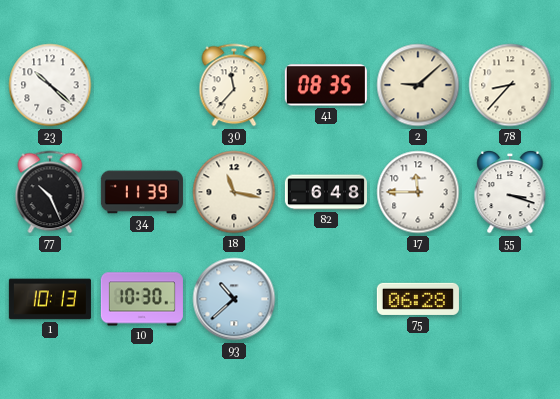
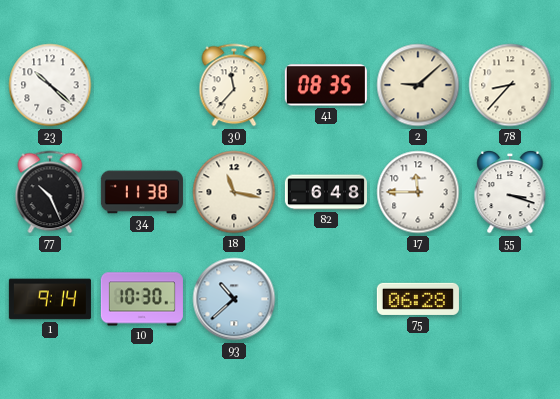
34: 11:39 -> 11:38
1: 10:13 -> 9:14
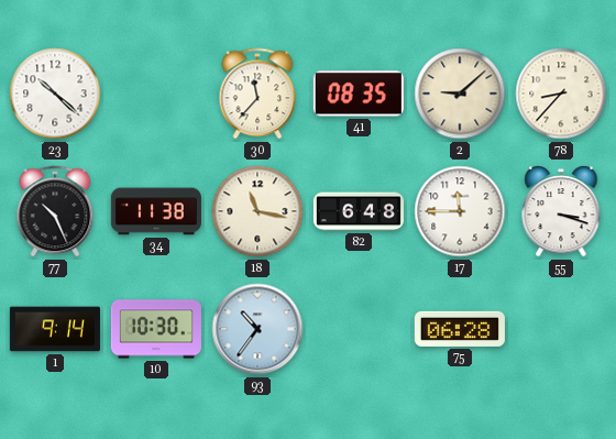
93: 10:38 -> 10:36
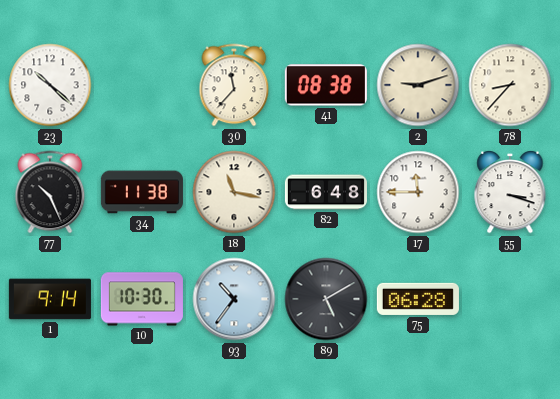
41: 08:35 -> 08:38
2: 9:08 -> 9:12
89: none -> 5:10
